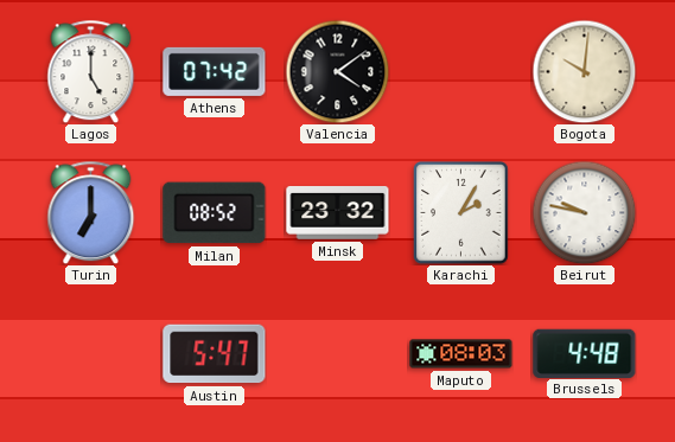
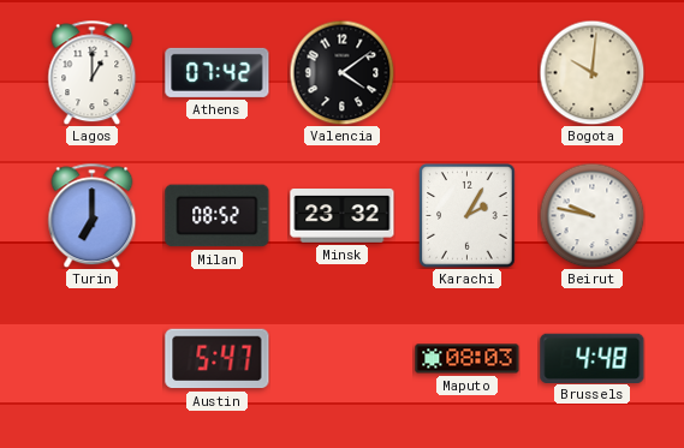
Lagos: 5:00 -> 1:00
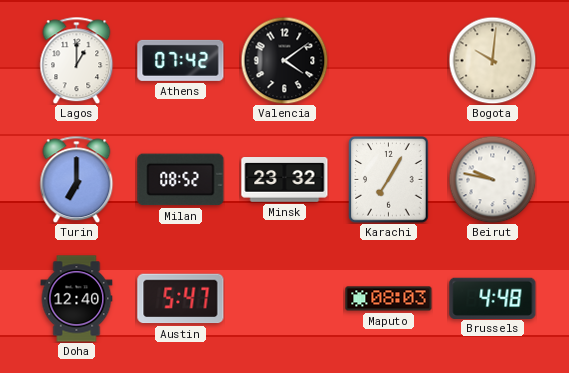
Karachi: 2:05 -> 7:05
Doha: none -> 12:40
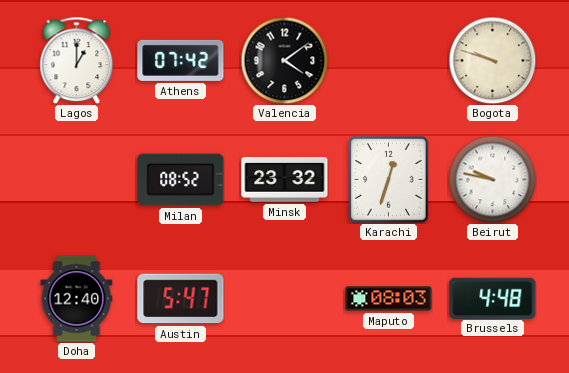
Bogota: 10:01 -> 9:48
Turin: 7:00 -> none
Karachi: 7:05 -> 12:33
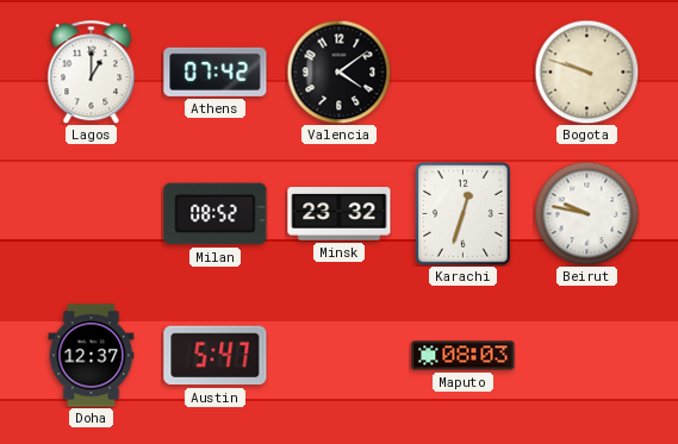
Doha: 12:40 -> 12:37
Brussels: 4:48 -> none
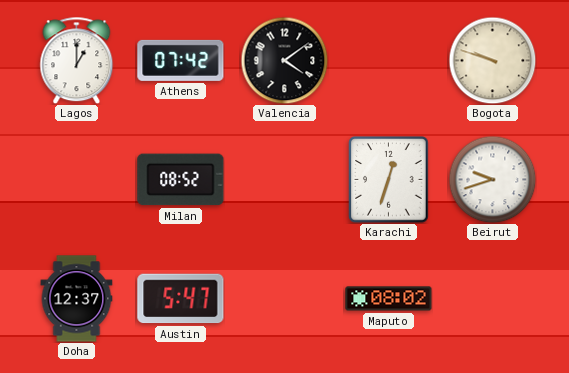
Minsk: 23:32 -> none
Beirut: 9:47 -> 9:42
Maputo: 08:03 -> 08:02
